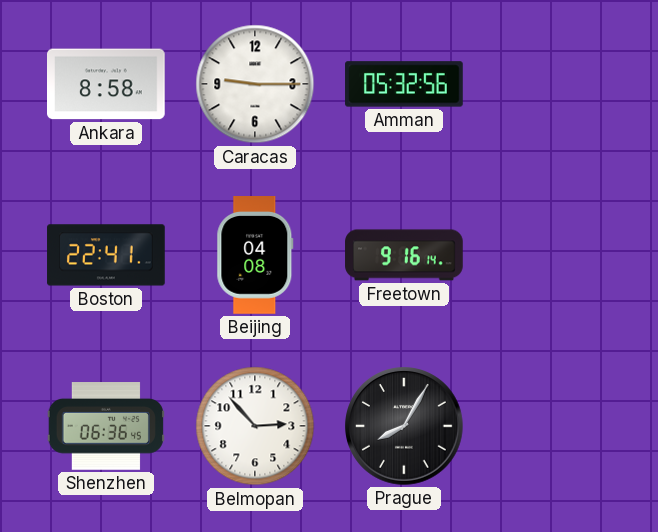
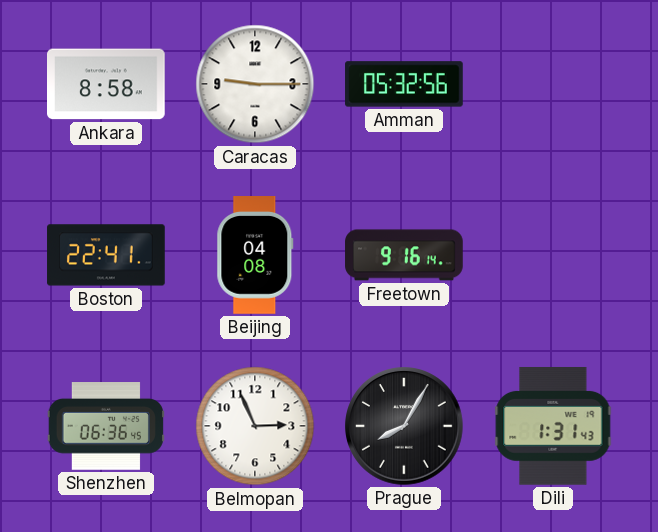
Belmopan: 2:53 -> 2:56
Dili: none -> 1:31
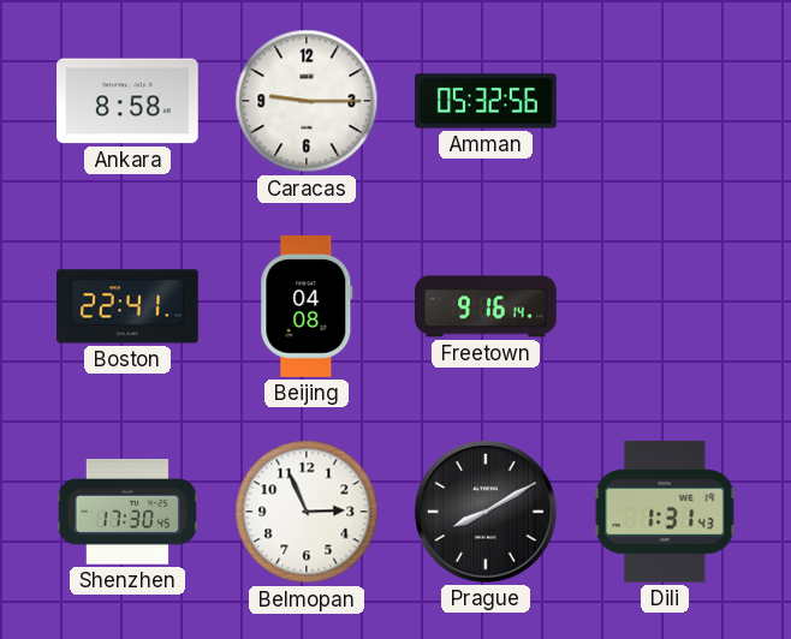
Shenzhen: 06:36 -> 17:30
Prague: 8:05 -> 8:10
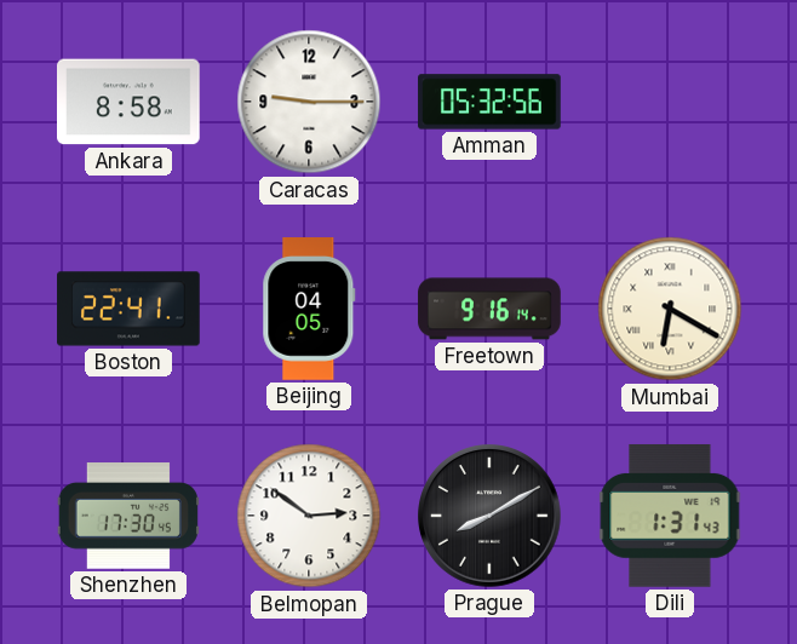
Beijing: 04:08 -> 04:05
Mumbai: none -> 6:20
Belmopan: 2:56 -> 2:51
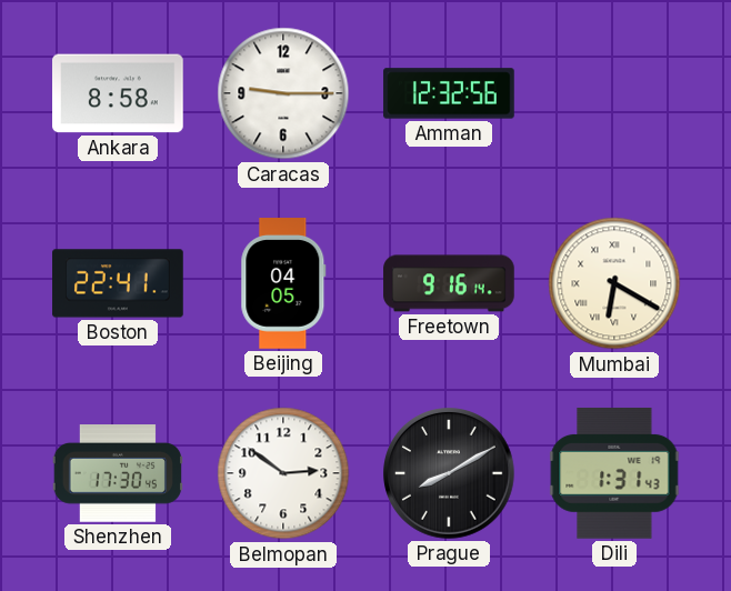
Amman: 05:32 -> 12:32
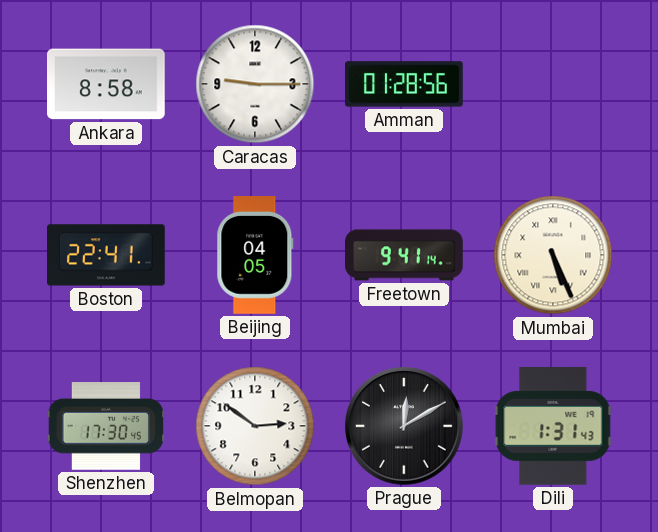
Amman: 12:32 -> 01:28
Freetown: 9:16 -> 9:41
Mumbai: 6:20 -> 5:26
Prague: 8:10 -> 12:10
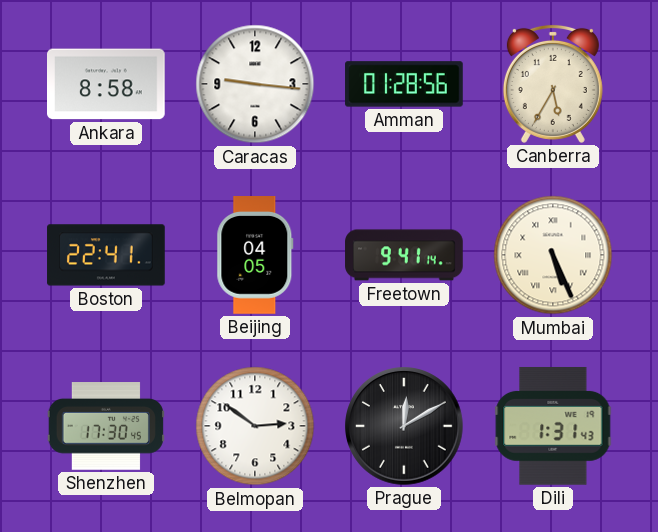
Caracas: 9:15 -> 9:16
Canberra: none -> 5:35
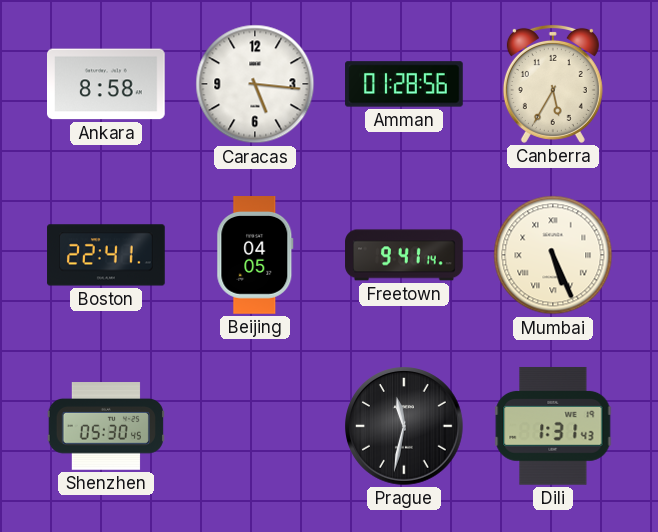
Caracas: 9:16 -> 5:16
Shenzhen: 17:30 -> 05:30
Belmopan: 2:51 -> none
Prague: 12:10 -> 11:32
